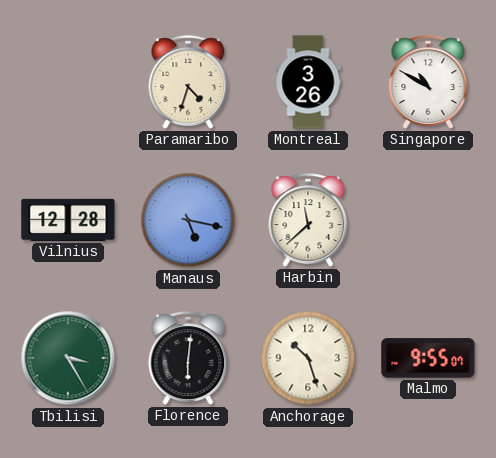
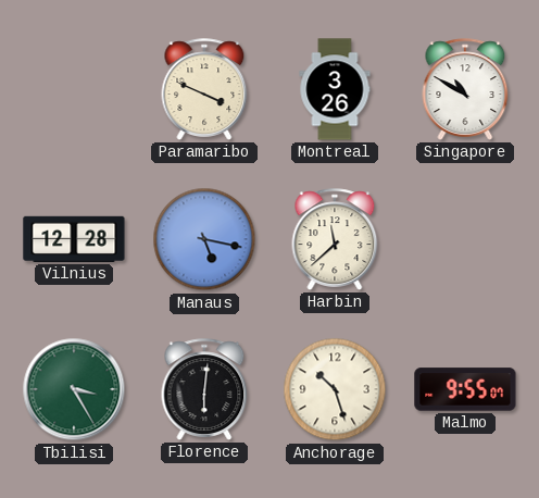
Paramaribo: 4:33 -> 3:49
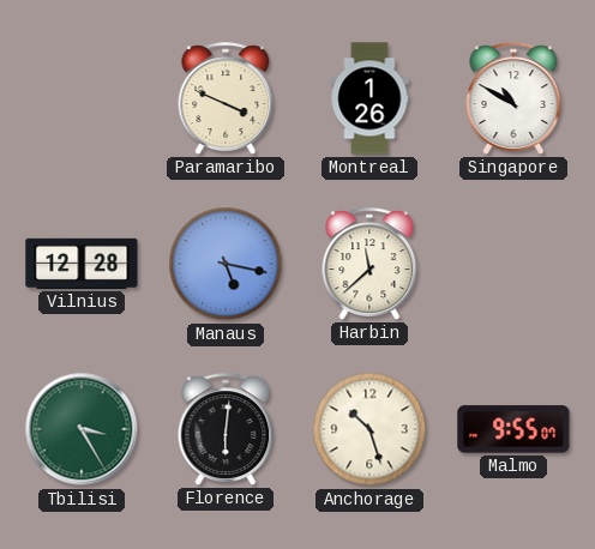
Montreal: 3:26 -> 1:26
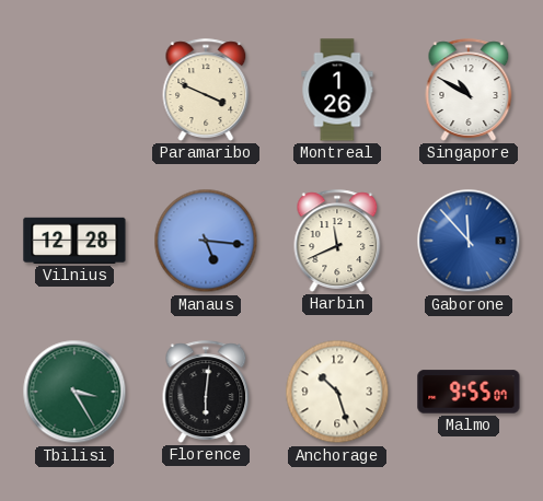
Manaus: 5:17 -> 5:16
Harbin: 11:38 -> 11:41
Gaborone: none -> 11:53
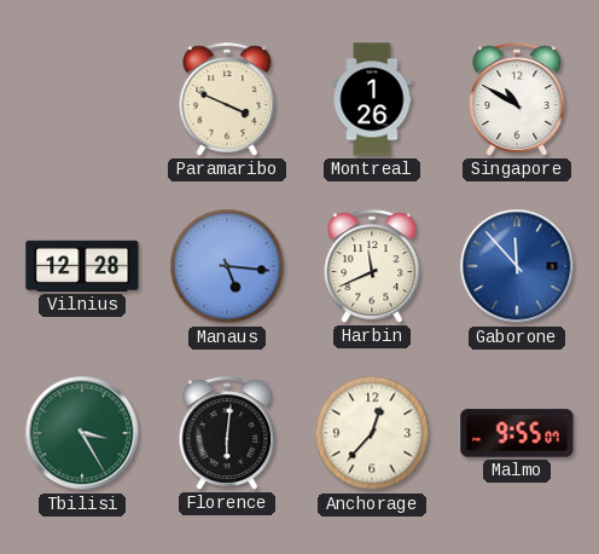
Anchorage: 10:27 -> 12:37
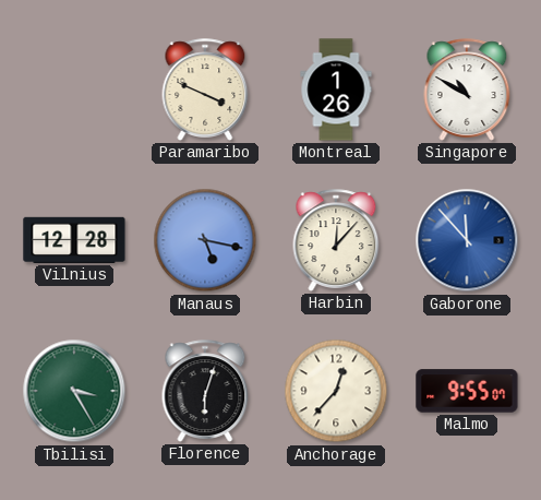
Manaus: 5:16 -> 5:17
Harbin: 11:41 -> 12:07
Florence: 6:01 -> 6:03
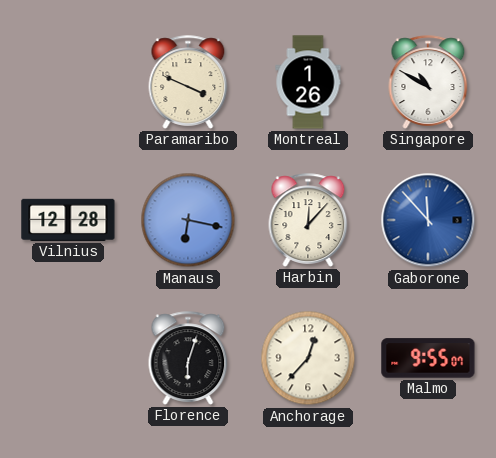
Manaus: 5:17 -> 6:17
Tbilisi: 3:25 -> none
